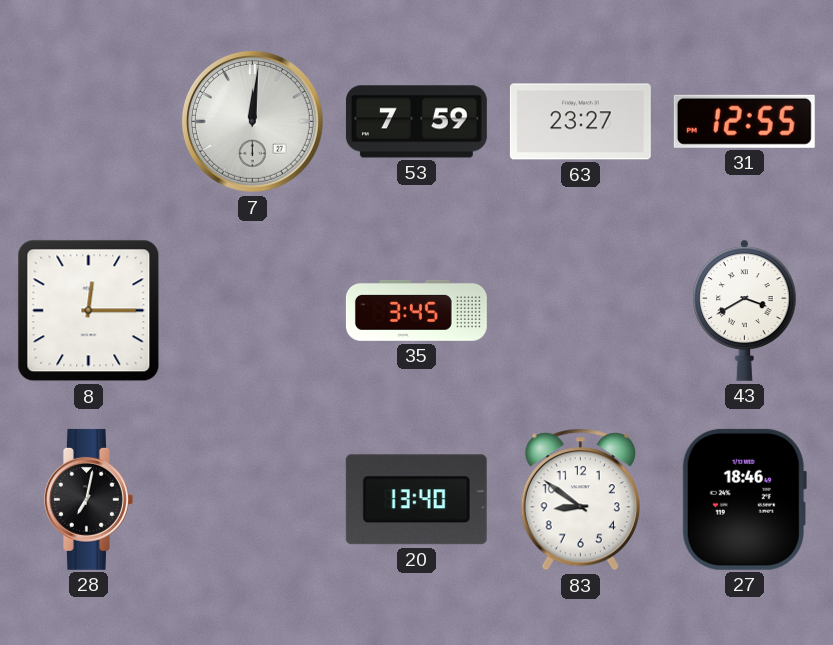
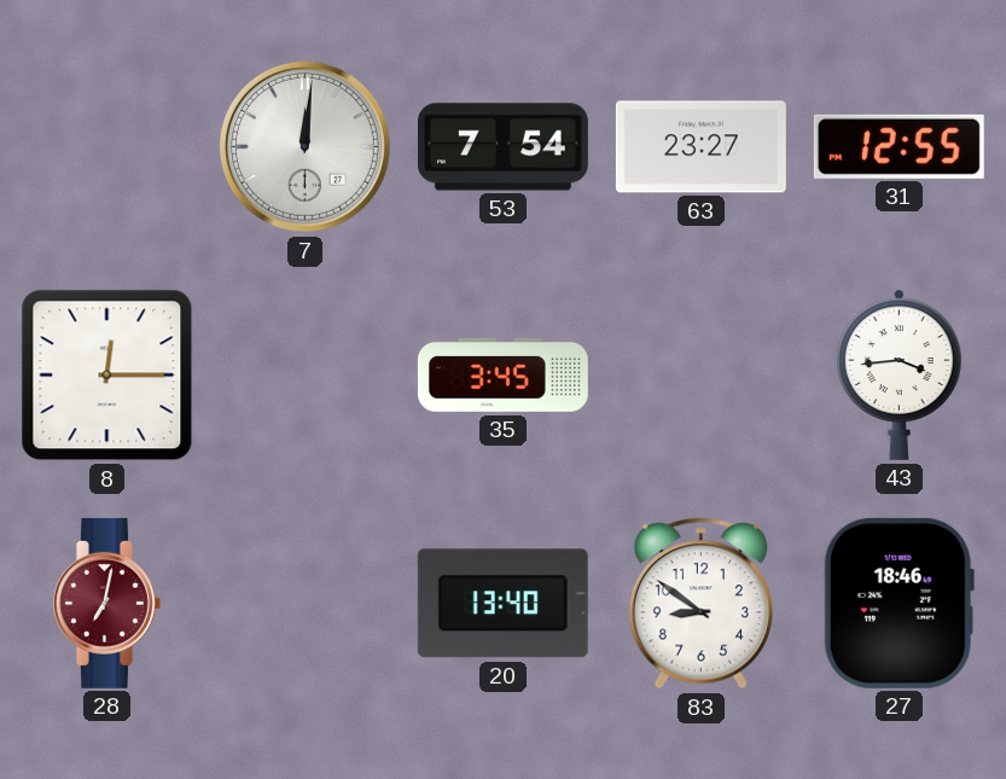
53: 7:59 -> 7:54
43: 3:40 -> 3:44
28 dial: black -> burgundy
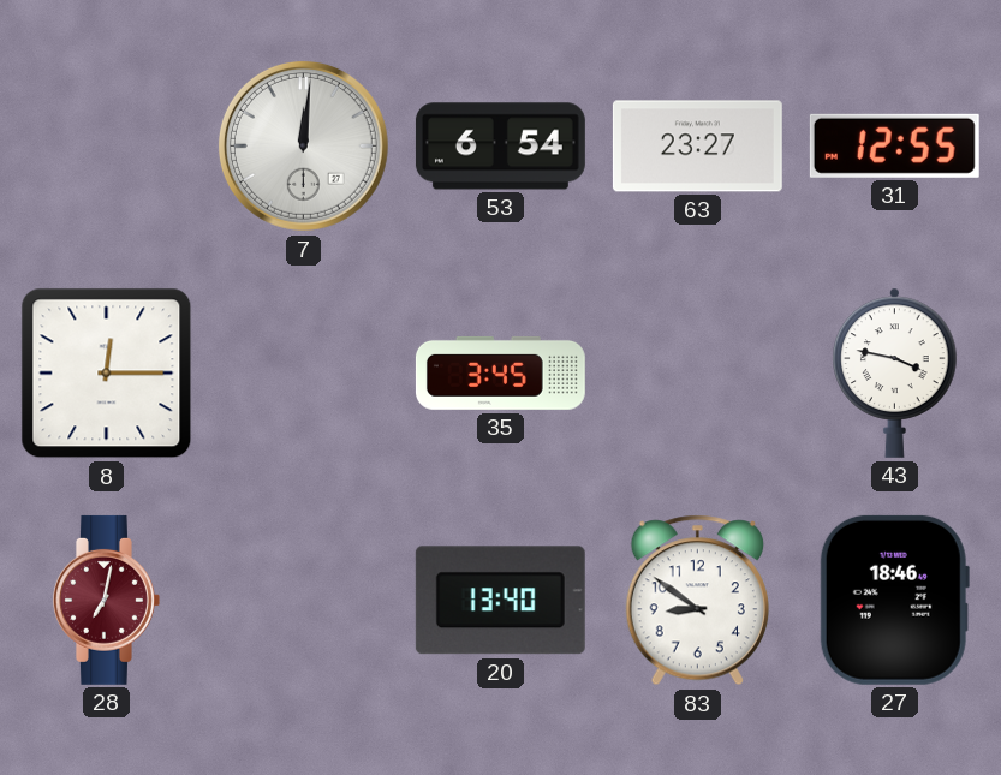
53: 7:54 -> 6:54
43: 3:44 -> 3:47
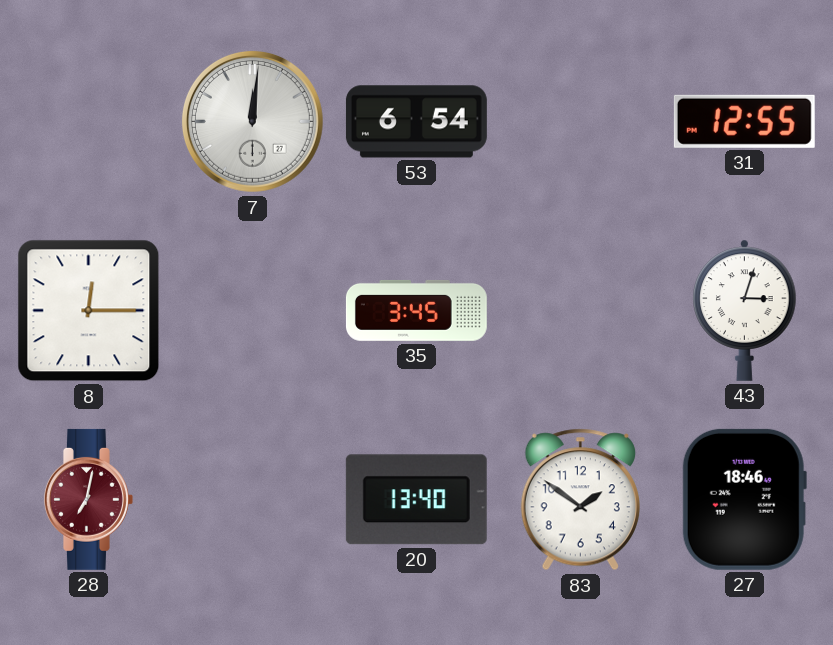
63: 23:27 -> none
43: 3:47 -> 3:03
83: 8:51 -> 1:51
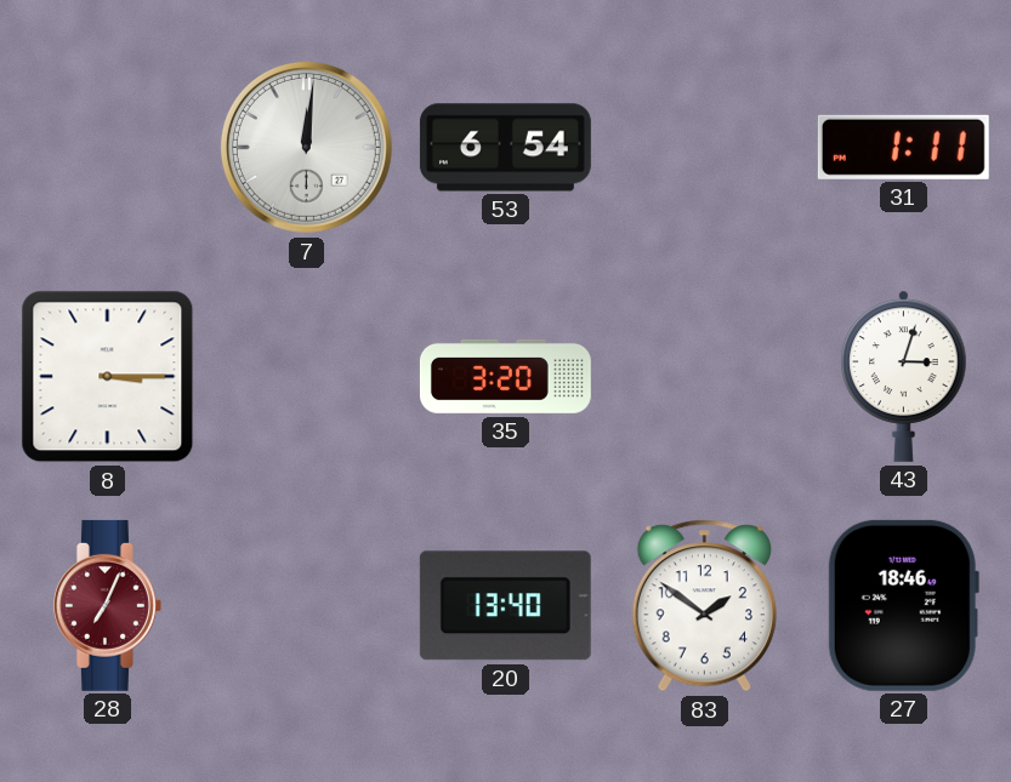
31: 12:55 -> 1:11
8: 12:15 -> 3:15
35: 3:45 -> 3:20
28: 7:02 -> 7:04
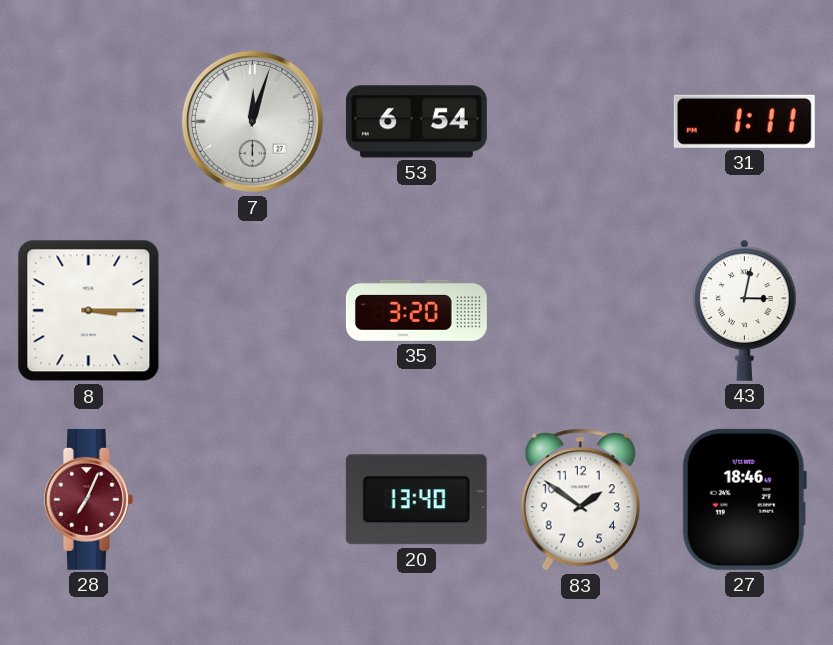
7: 12:01 -> 12:03
43: 3:03 -> 3:02
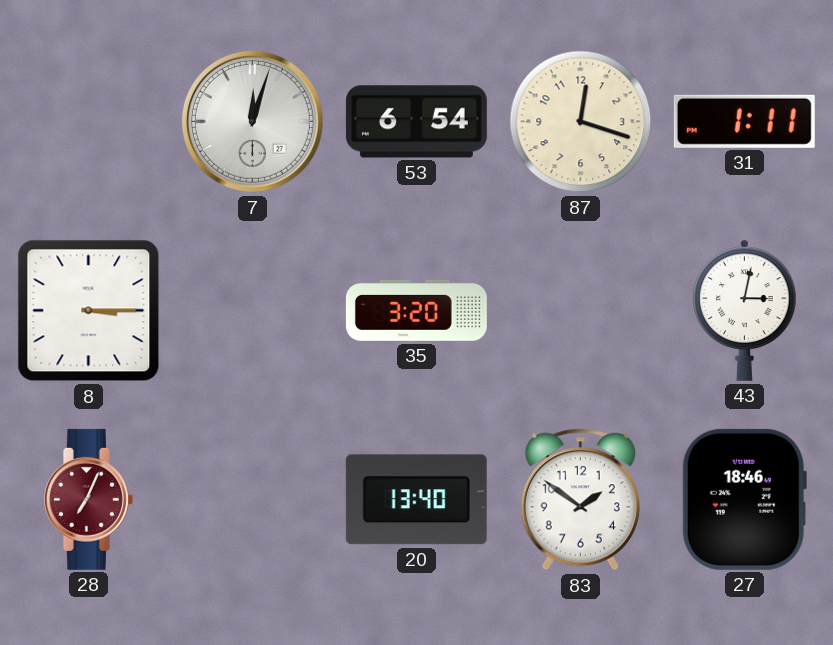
87: none -> 12:18
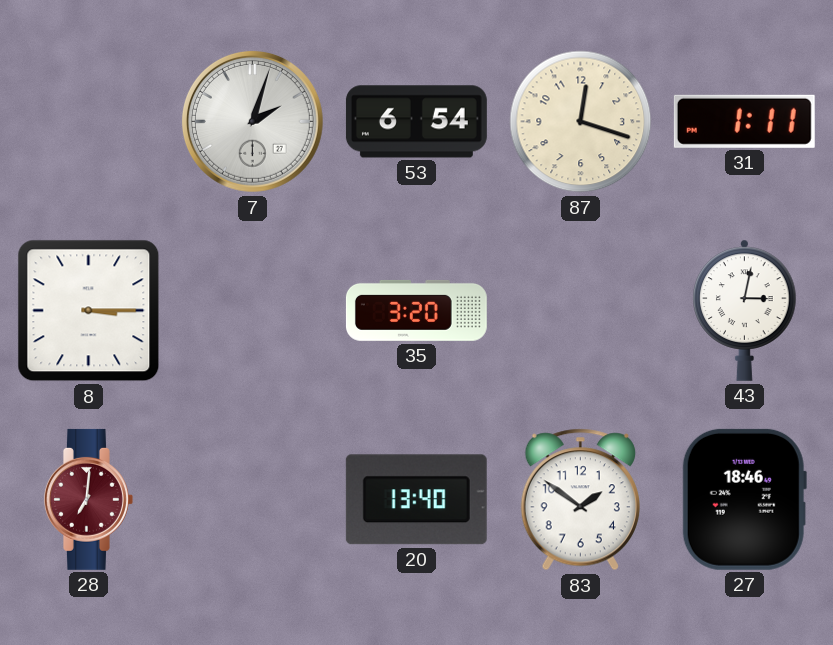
7: 12:03 -> 2:03
28: 7:04 -> 7:01
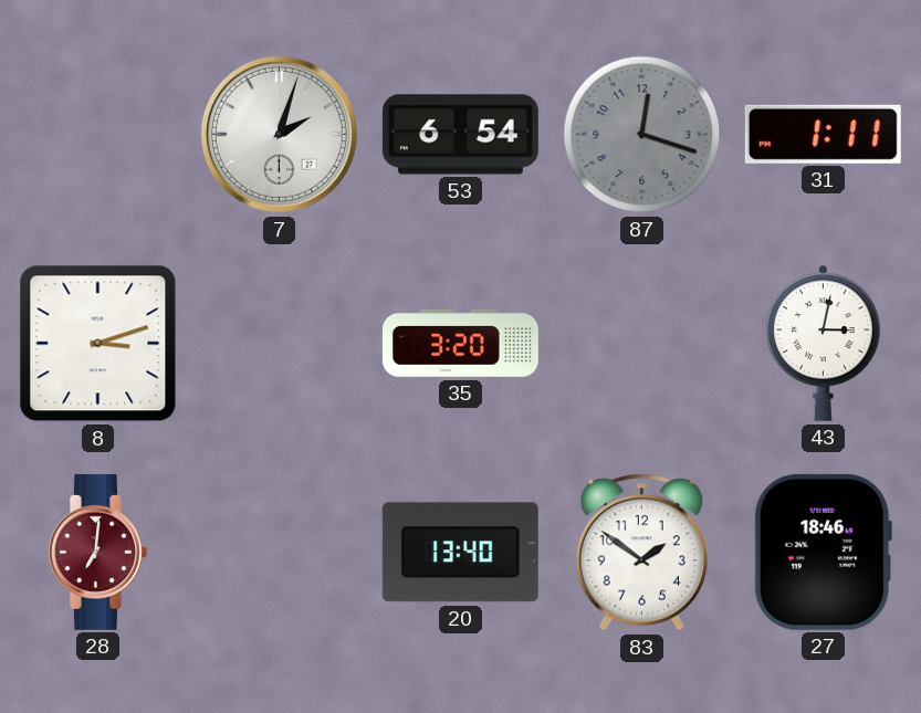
87 dial: cream -> grey
8: 3:15 -> 3:12
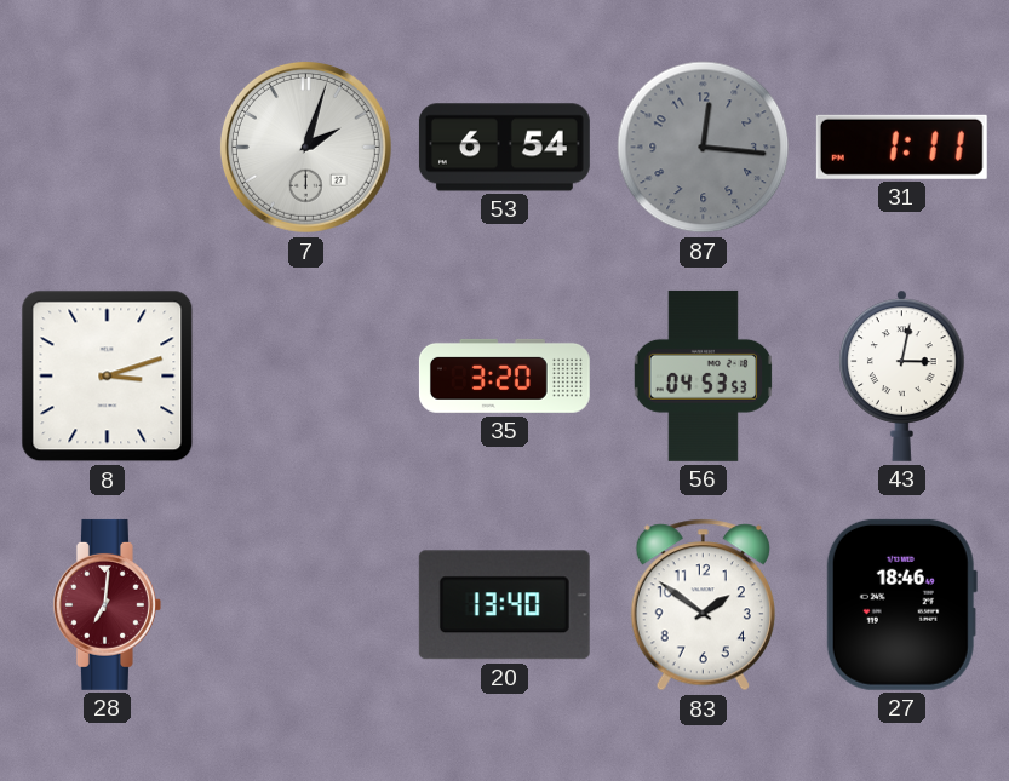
87: 12:18 -> 12:16
56: none -> 04:53
